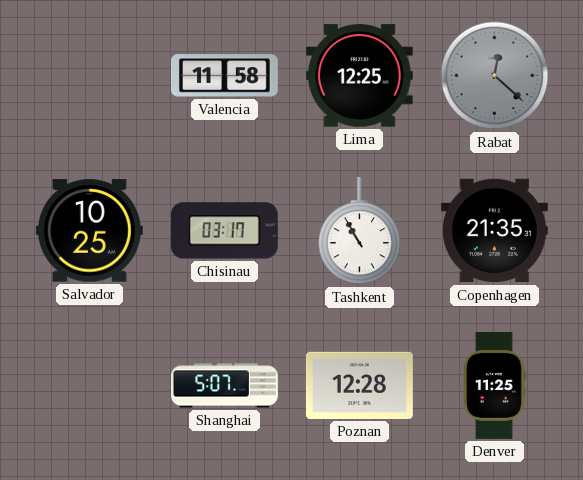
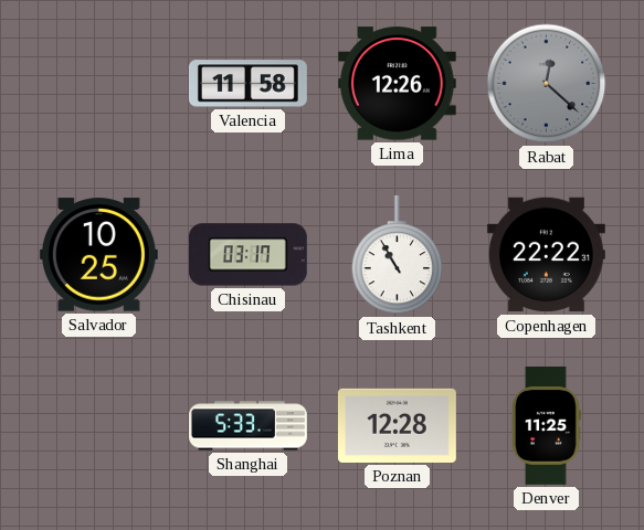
Lima: 12:25 -> 12:26
Copenhagen: 21:35 -> 22:22
Shanghai: 5:07 -> 5:33
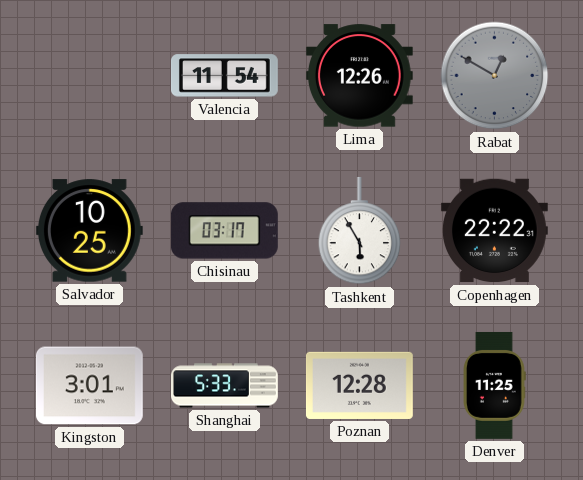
Valencia: 11:58 -> 11:54
Rabat: 12:22 -> 12:50
Tashkent: 10:55 -> 5:55
Kingston: none -> 3:01
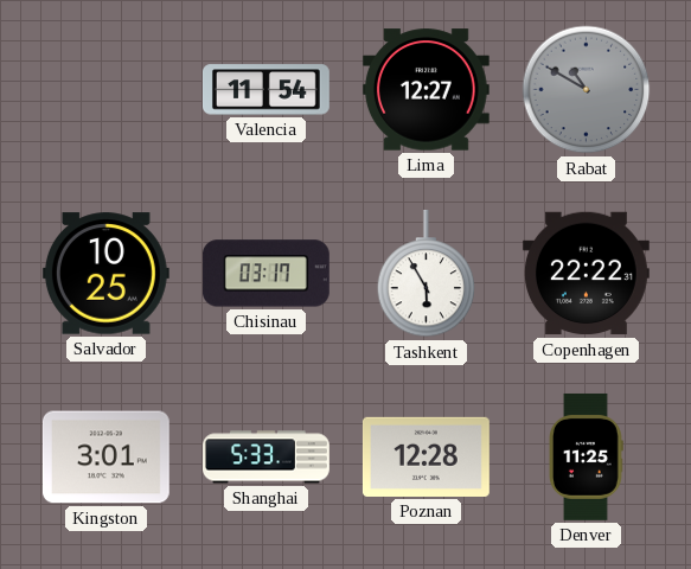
Lima: 12:26 -> 12:27
Rabat: 12:50 -> 10:50
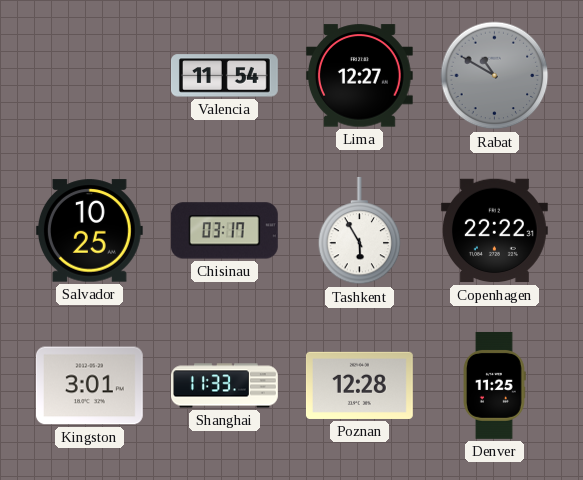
Shanghai: 5:33 -> 11:33
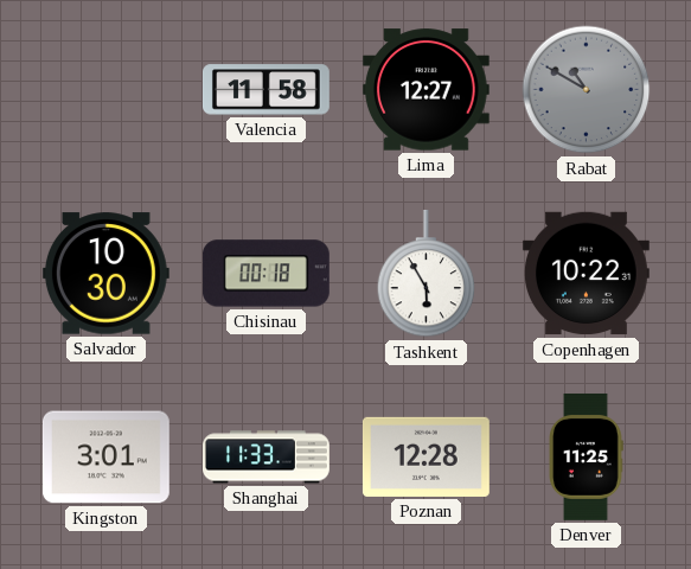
Valencia: 11:54 -> 11:58
Salvador: 10:25 -> 10:30
Chisinau: 03:17 -> 00:18
Copenhagen: 22:22 -> 10:22
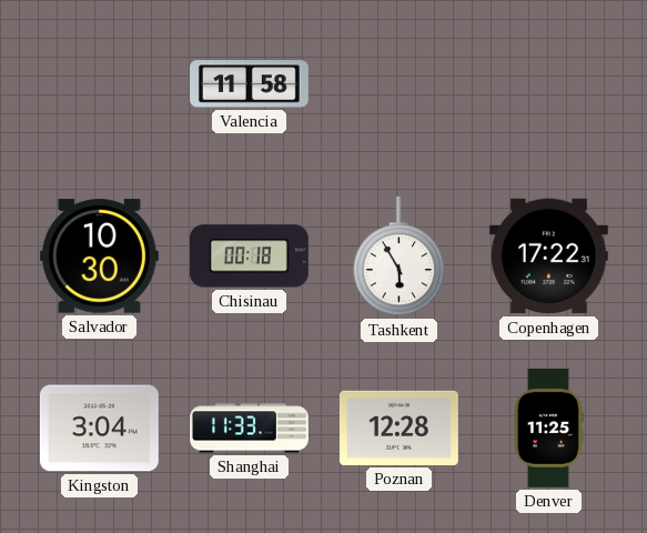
Lima: 12:27 -> none
Rabat: 10:50 -> none
Copenhagen: 10:22 -> 17:22
Kingston: 3:01 -> 3:04
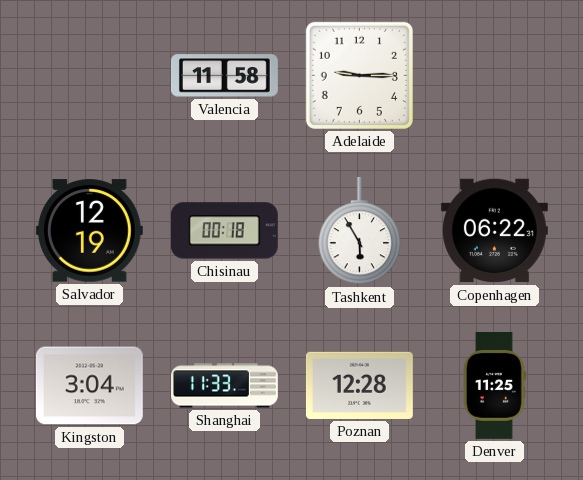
Adelaide: none -> 9:15
Salvador: 10:30 -> 12:19
Copenhagen: 17:22 -> 06:22
